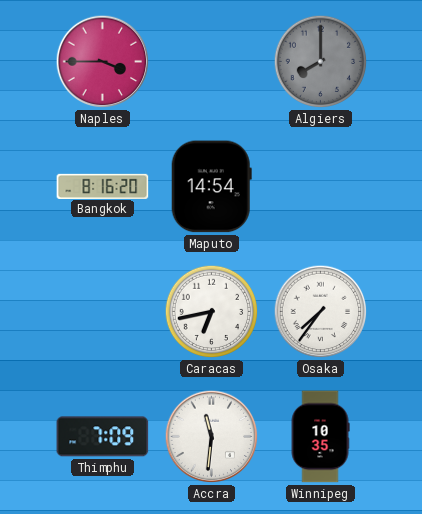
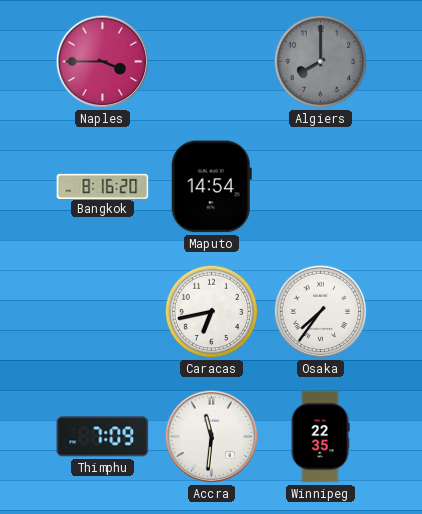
Winnipeg: 10:35 -> 22:35
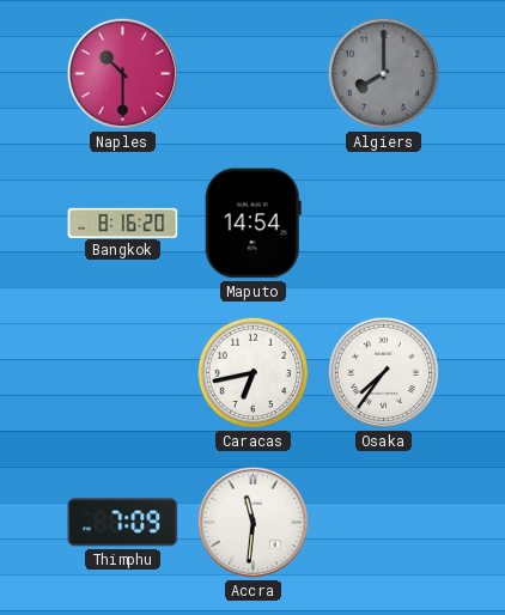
Naples: 3:45 -> 10:30
Winnipeg: 22:35 -> none
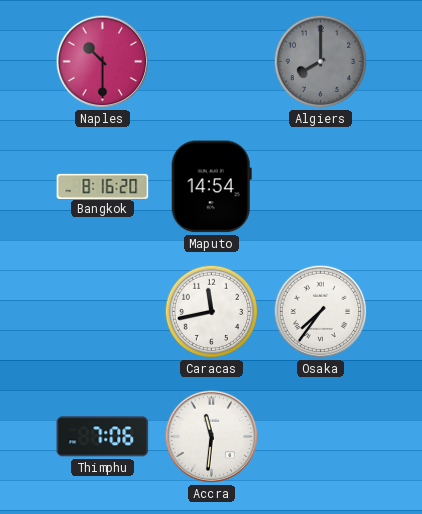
Caracas: 6:43 -> 11:43
Thimphu: 7:09 -> 7:06
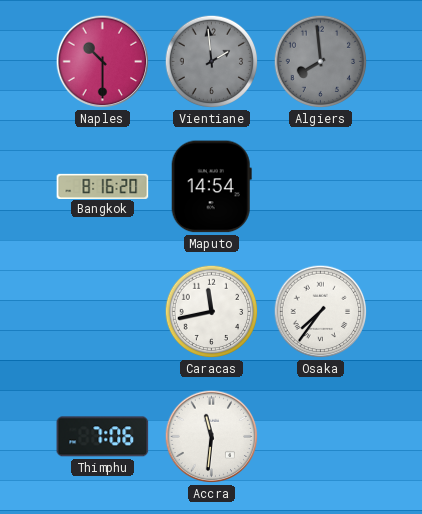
Vientiane: none -> 1:59
Algiers: 8:00 -> 7:59
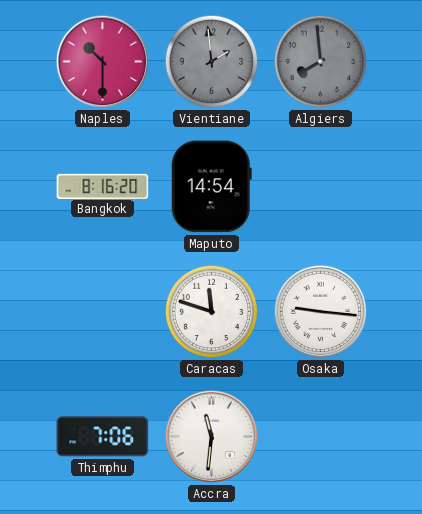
Caracas: 11:43 -> 11:48
Osaka: 7:36 -> 9:16
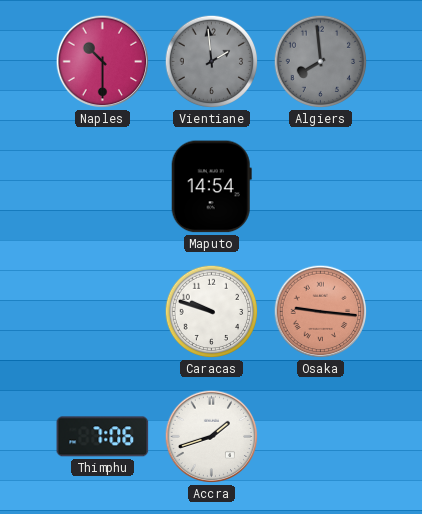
Bangkok: 8:16 -> none
Caracas: 11:48 -> 9:48
Osaka dial: white -> salmon
Accra: 11:31 -> 1:42
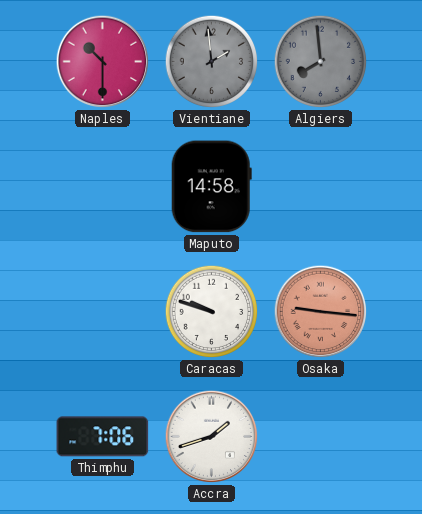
Maputo: 14:54 -> 14:58
